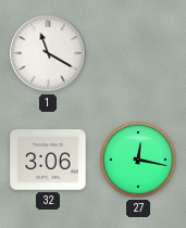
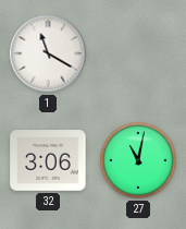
27: 12:17 -> 11:02
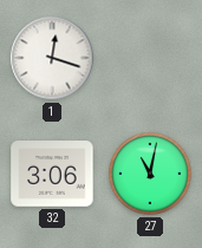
1: 11:20 -> 12:18
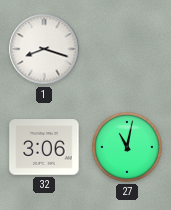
1: 12:18 -> 8:18
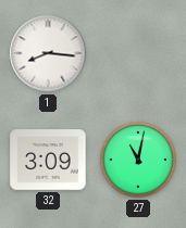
1: 8:18 -> 8:16
32: 3:06 -> 3:09
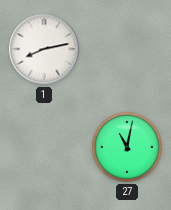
1: 8:16 -> 8:13
32: 3:09 -> none
